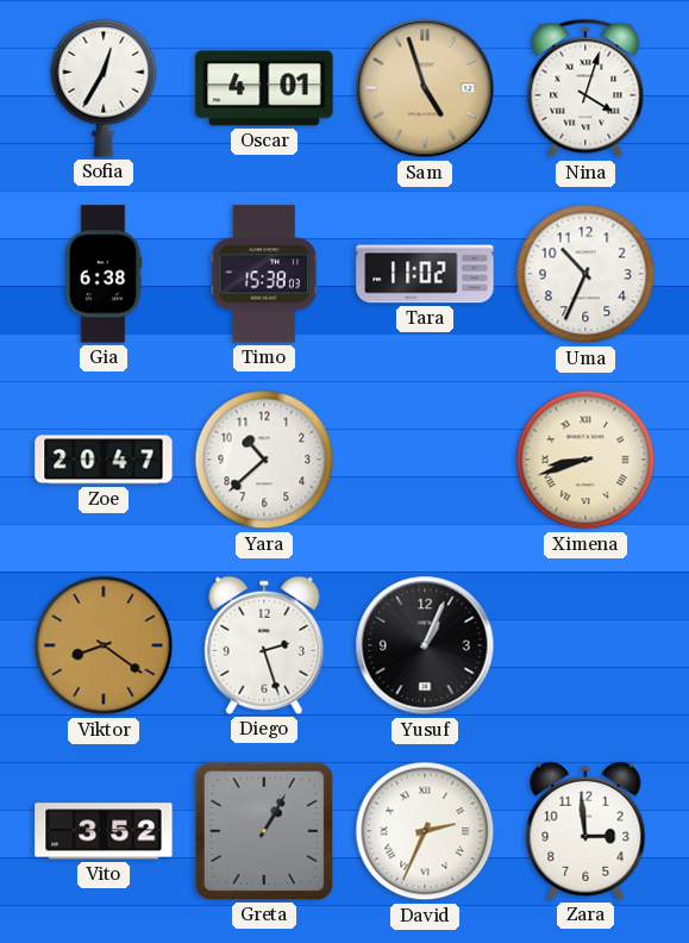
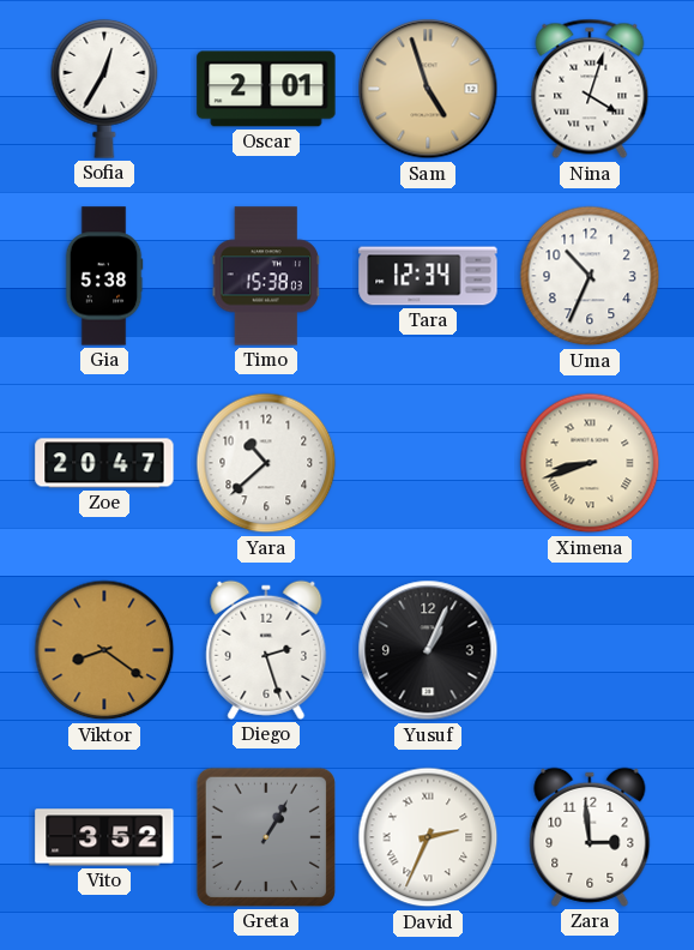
Oscar: 4:01 -> 2:01
Gia: 6:38 -> 5:38
Tara: 11:02 -> 12:34
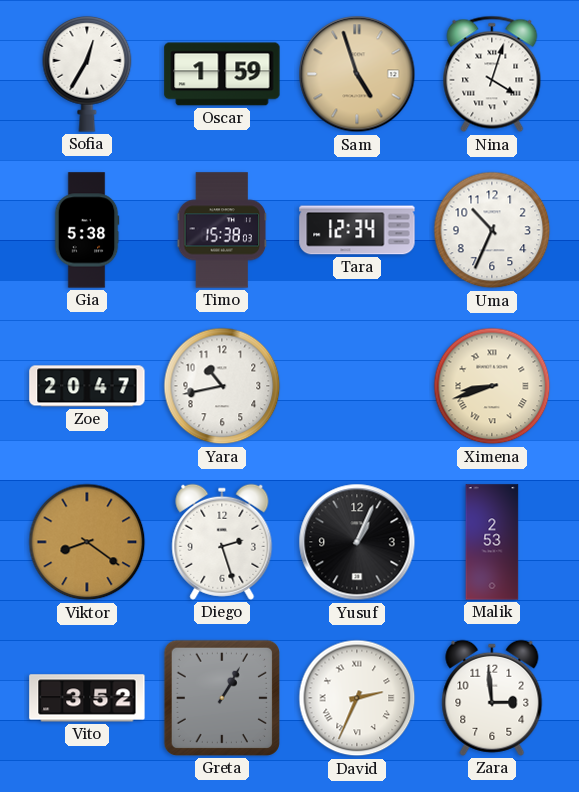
Oscar: 2:01 -> 1:59
Yara: 10:38 -> 10:43
Malik: none -> 2:53
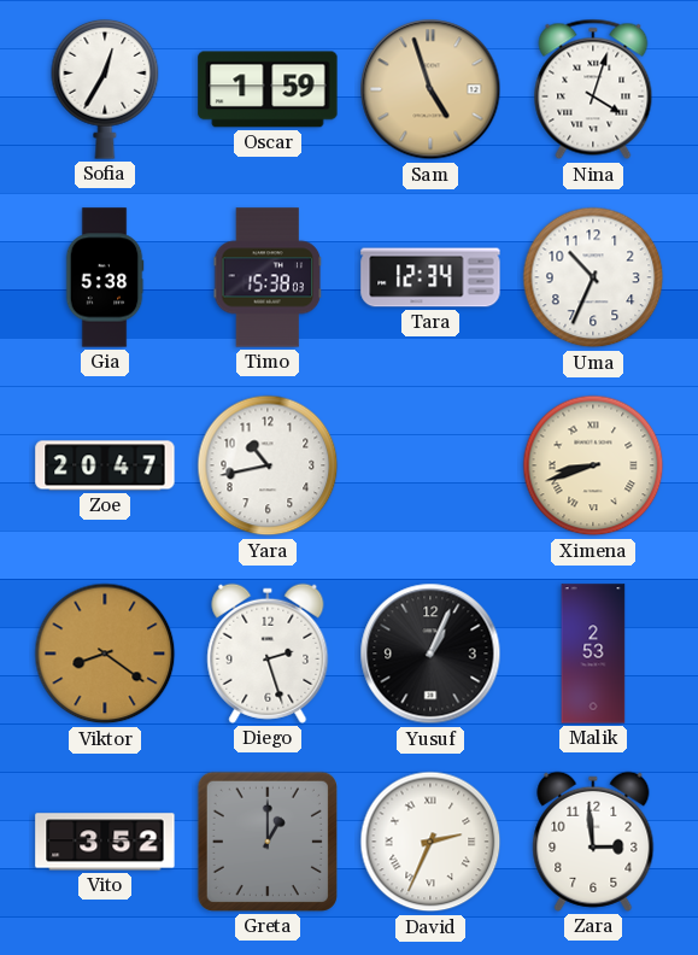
Greta: 1:05 -> 1:00
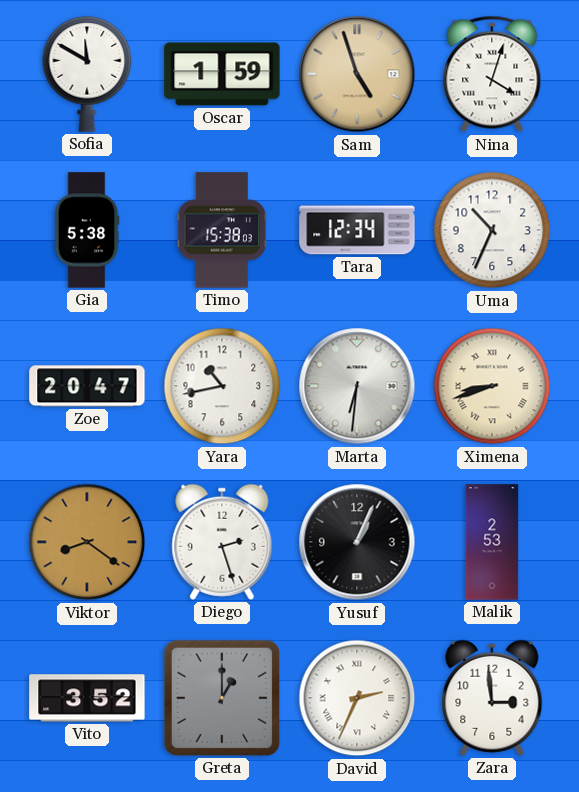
Sofia: 12:35 -> 11:50
Marta: none -> 6:31
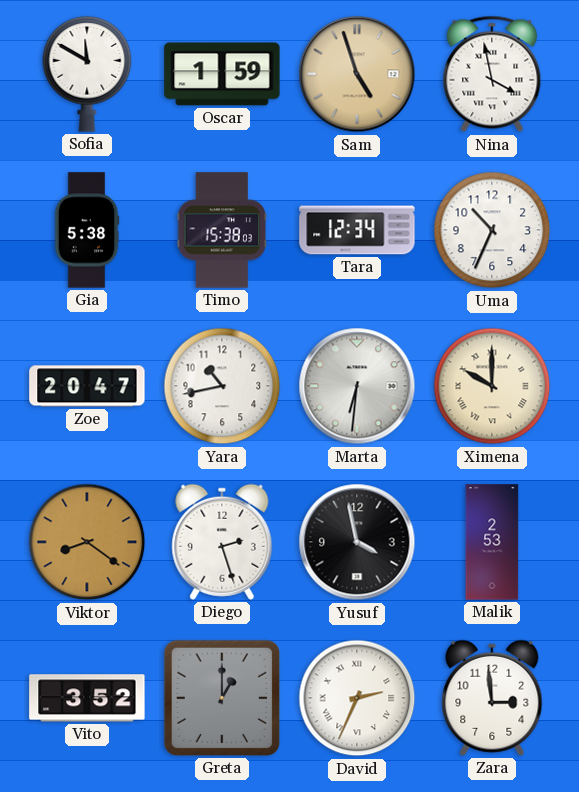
Nina: 4:03 -> 3:58
Ximena: 8:42 -> 10:00
Yusuf: 1:04 -> 3:58
